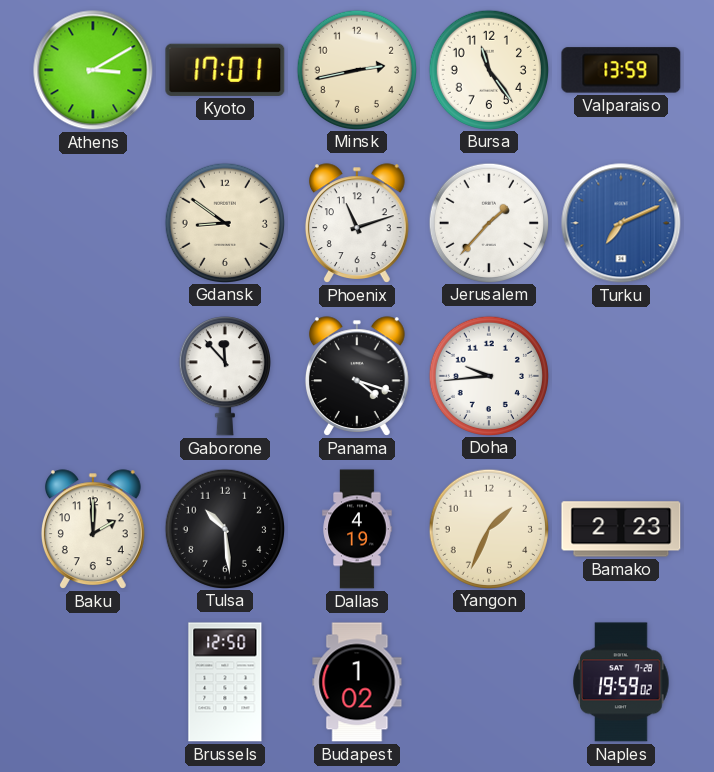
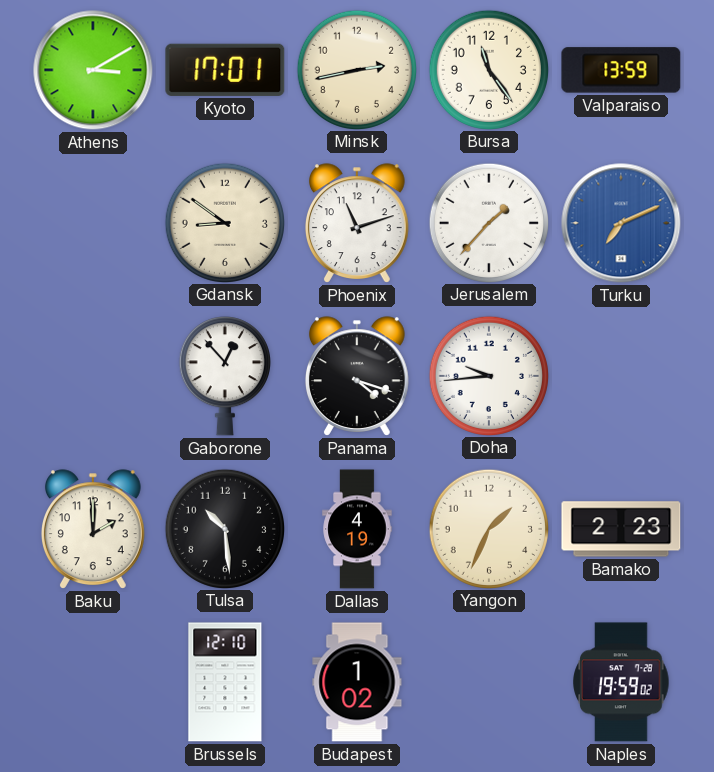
Gaborone: 11:53 -> 12:53
Brussels: 12:50 -> 12:10
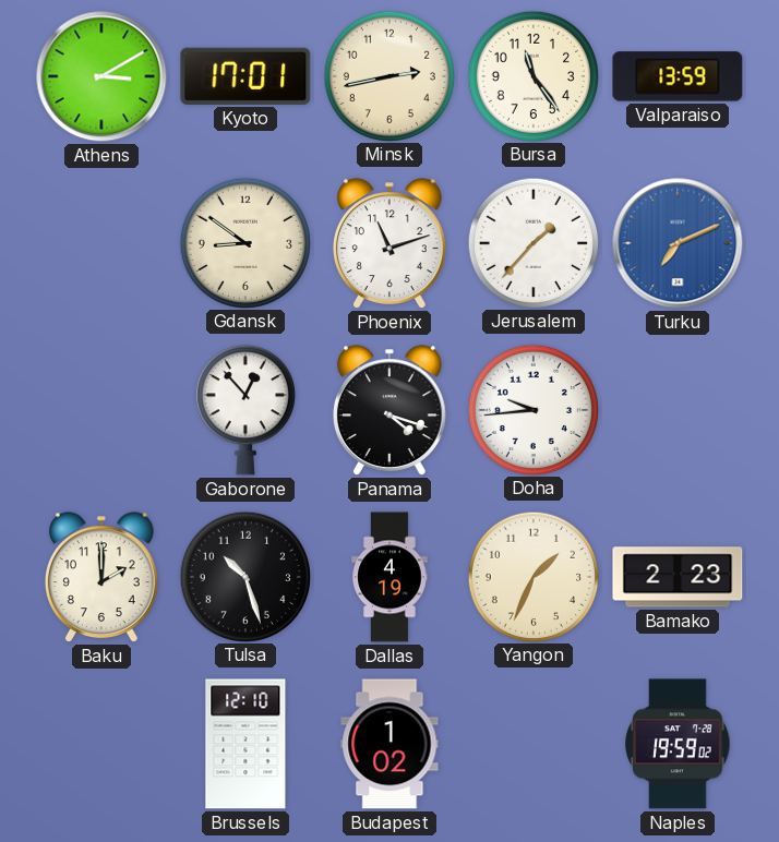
Tulsa: 10:29 -> 10:27
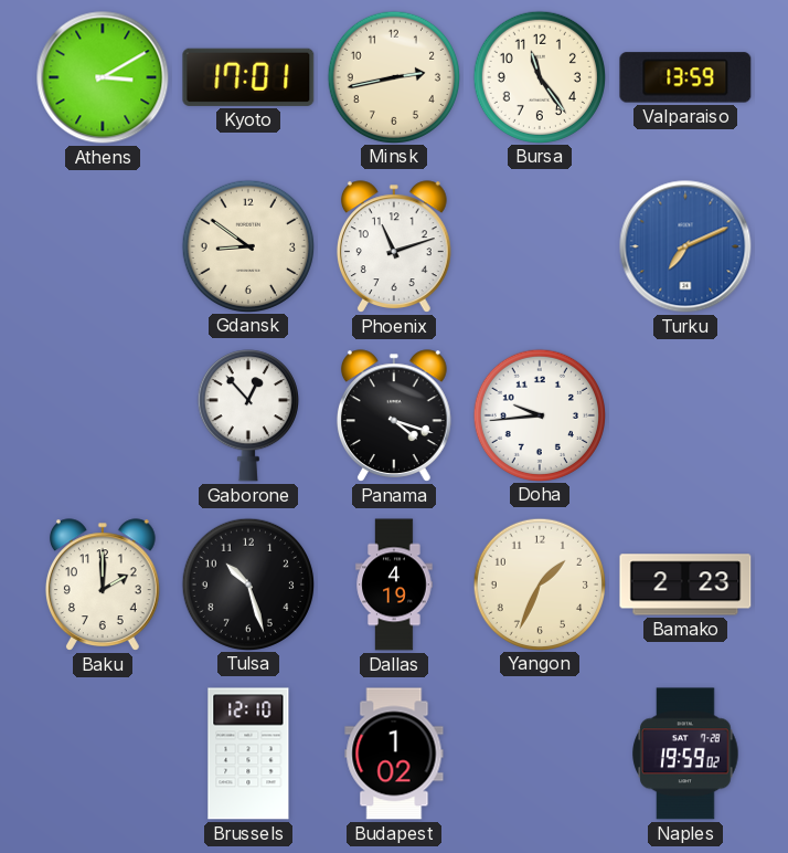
Jerusalem: 1:37 -> none
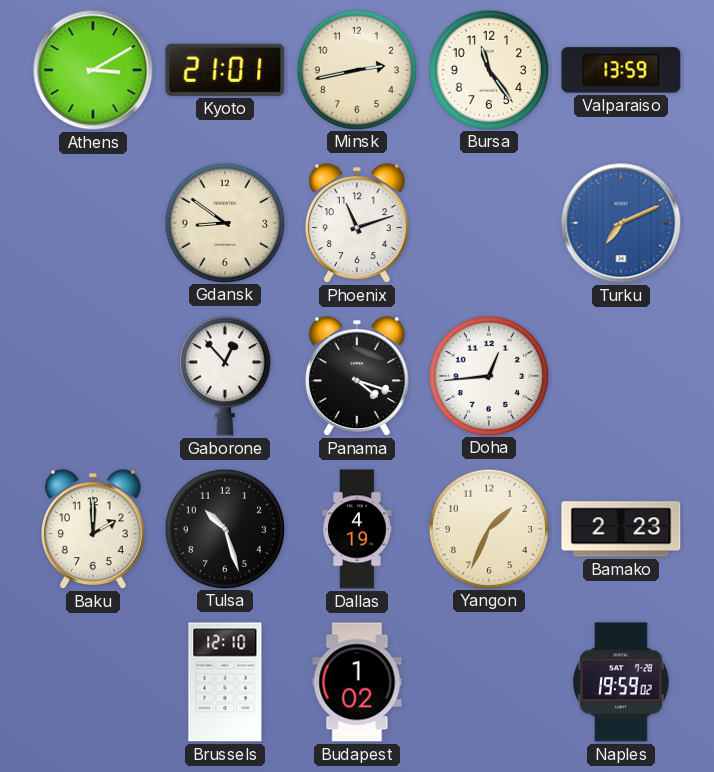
Kyoto: 17:01 -> 21:01
Doha: 9:44 -> 12:44
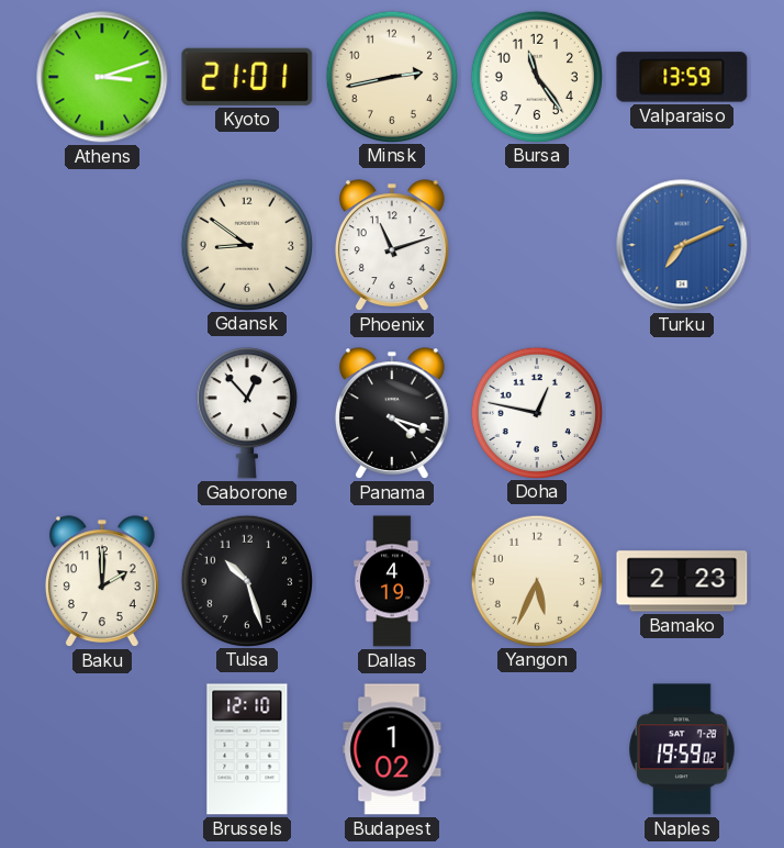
Athens: 3:10 -> 3:12
Doha: 12:44 -> 12:47
Yangon: 1:34 -> 5:34
